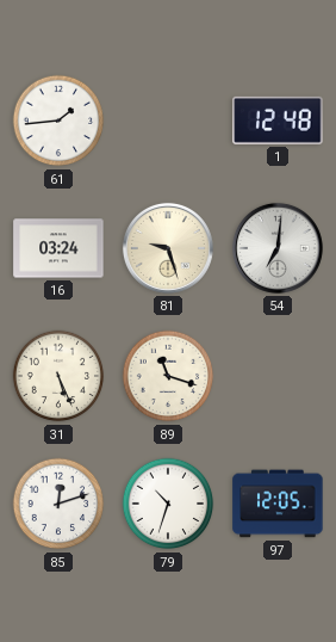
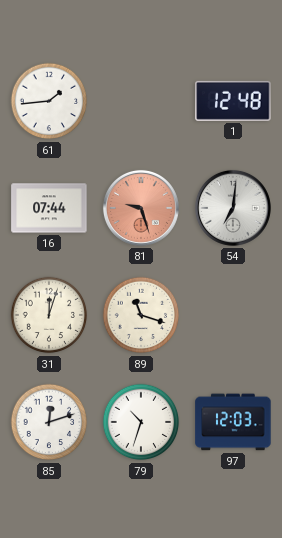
16: 03:24 -> 07:44
81 dial: cream -> salmon
31: 5:26 -> 12:03
97: 12:05 -> 12:03
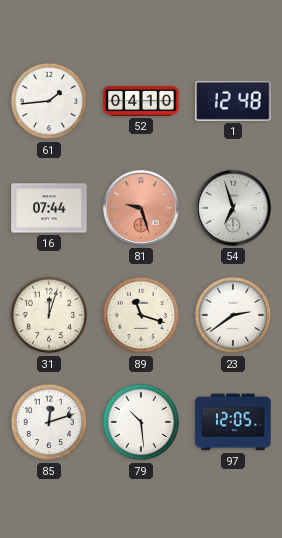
52: none -> 04:10
54: 7:01 -> 6:57
23: none -> 2:39
79: 10:33 -> 10:29
97: 12:03 -> 12:05
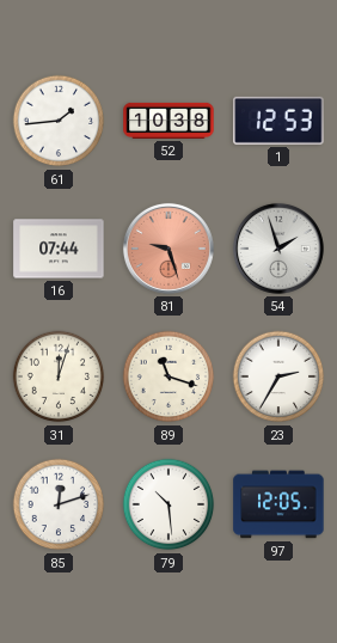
52: 04:10 -> 10:38
1: 12:48 -> 12:53
54: 6:57 -> 1:57
23: 2:39 -> 2:35
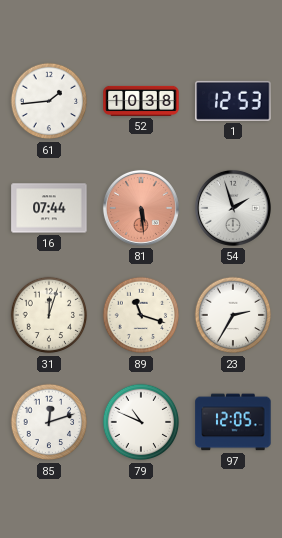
81: 9:27 -> 5:29
79: 10:29 -> 10:49
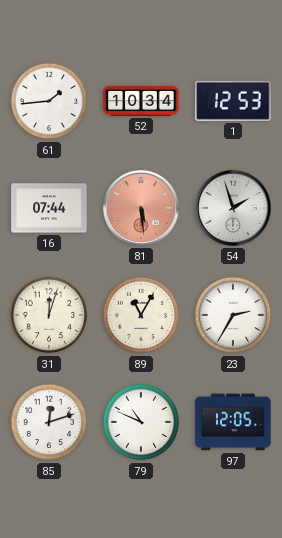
52: 10:38 -> 10:34
89: 11:18 -> 11:05
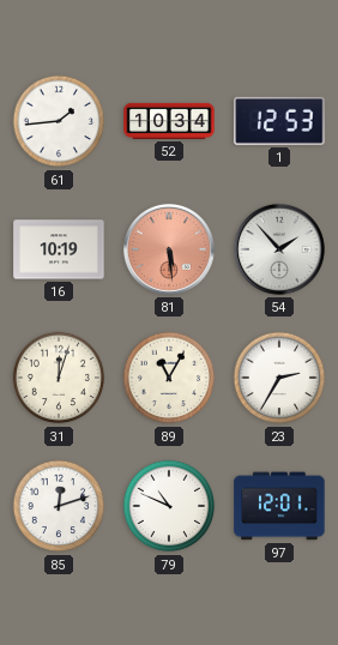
16: 07:44 -> 10:19
54: 1:57 -> 1:53
97: 12:05 -> 12:01
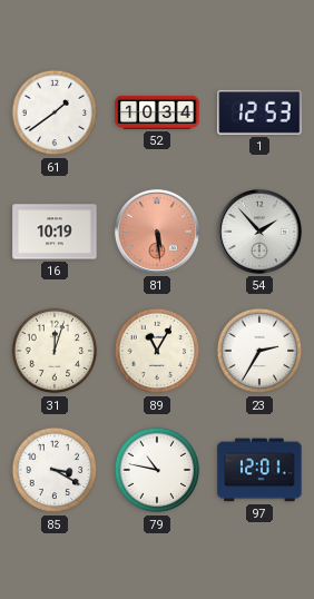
61: 1:44 -> 1:39
85: 12:12 -> 3:20
79: 10:49 -> 10:47
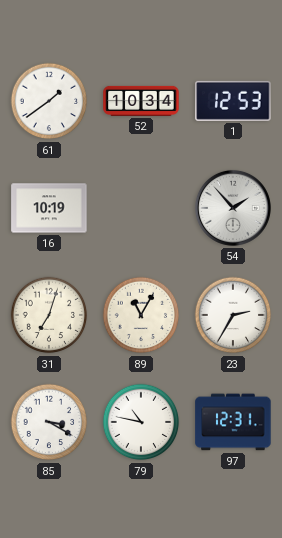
81: 5:29 -> none
31: 12:03 -> 7:03
97: 12:01 -> 12:31
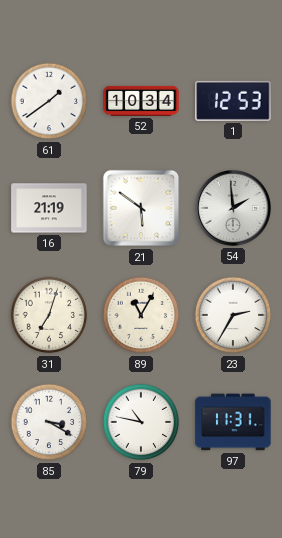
16: 10:19 -> 21:19
21: none -> 5:51
54: 1:53 -> 1:59
97: 12:31 -> 11:31
